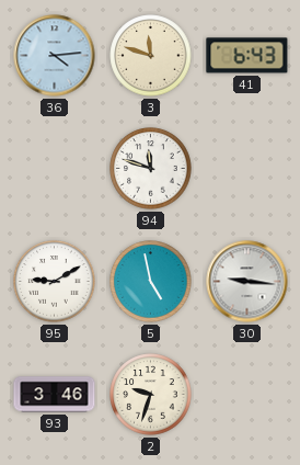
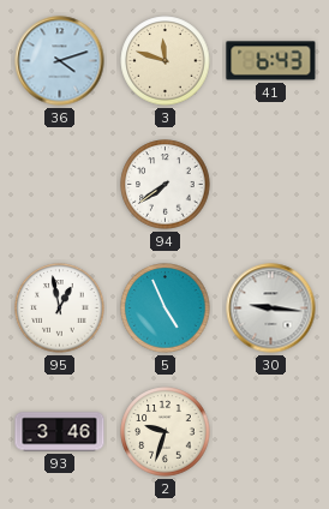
36: 4:14 -> 4:12
94: 11:48 -> 7:39
95: 9:10 -> 12:58
5: 4:58 -> 4:56
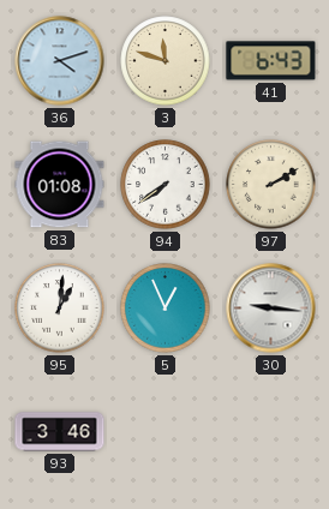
83: none -> 01:08
97: none -> 2:10
95: 12:58 -> 1:01
5: 4:56 -> 12:56
2: 9:33 -> none
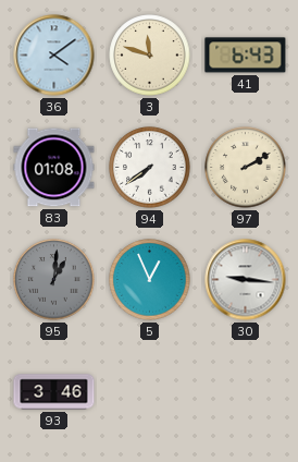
36: 4:12 -> 4:09
95 dial: white -> grey
